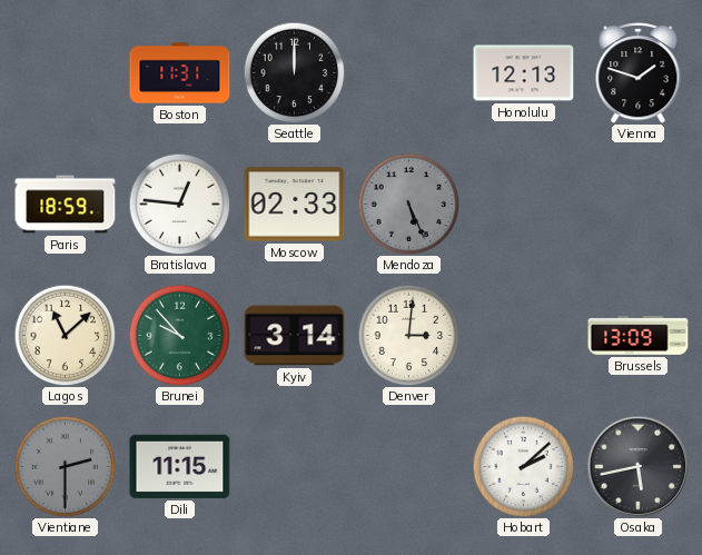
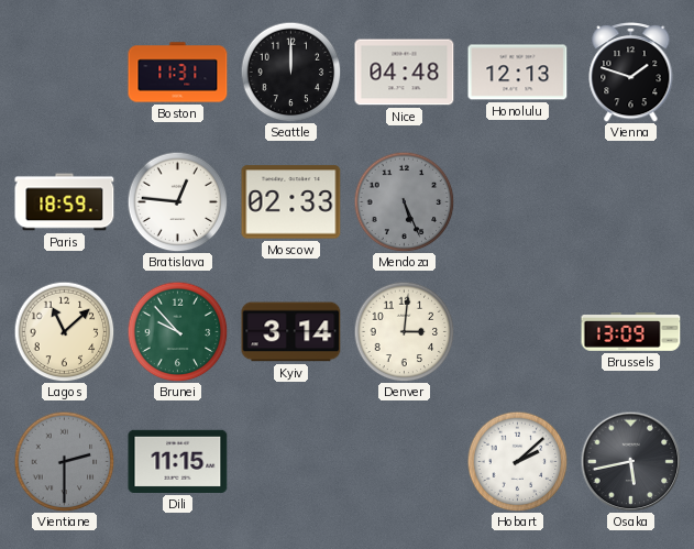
Nice: none -> 04:48
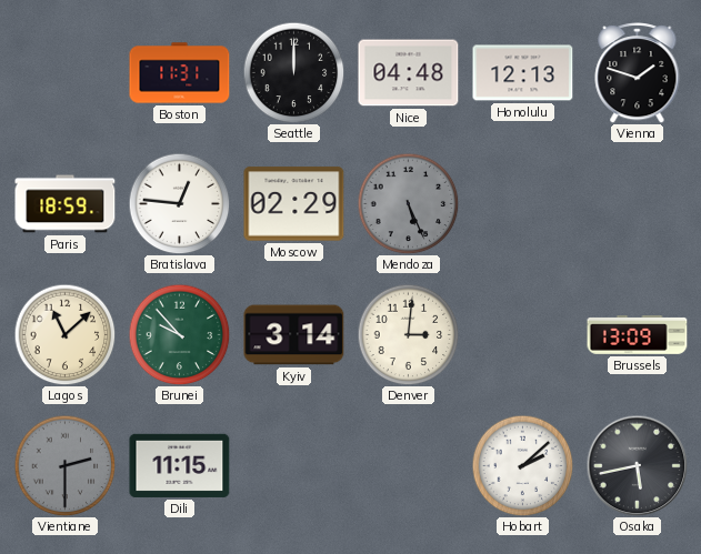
Moscow: 02:33 -> 02:29
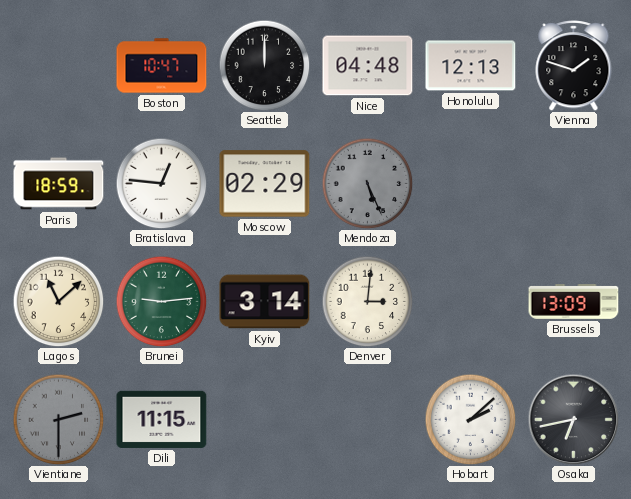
Boston: 11:31 -> 10:47
Brunei: 9:53 -> 9:14
Osaka: 5:43 -> 6:43
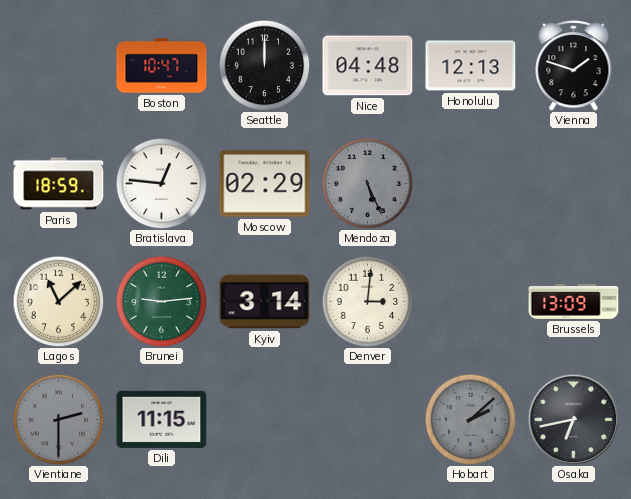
Hobart dial: white -> grey
